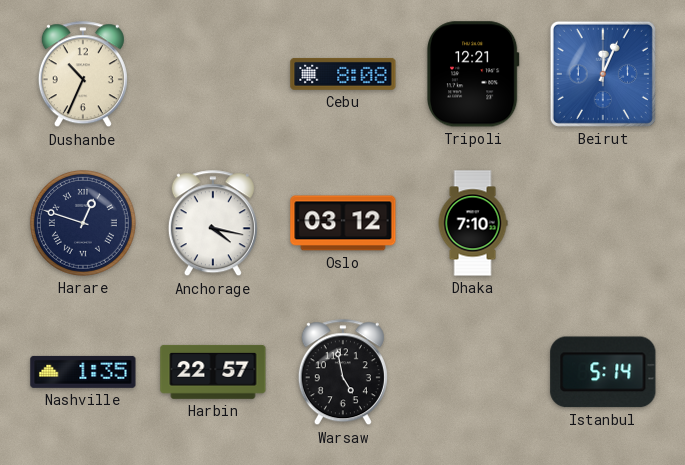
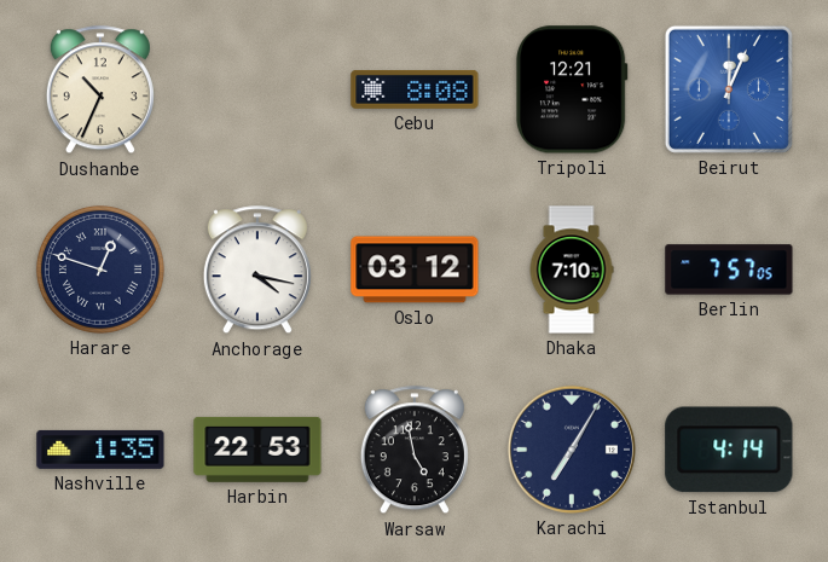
Berlin: none -> 7:57
Harbin: 22:57 -> 22:53
Karachi: none -> 7:05
Istanbul: 5:14 -> 4:14
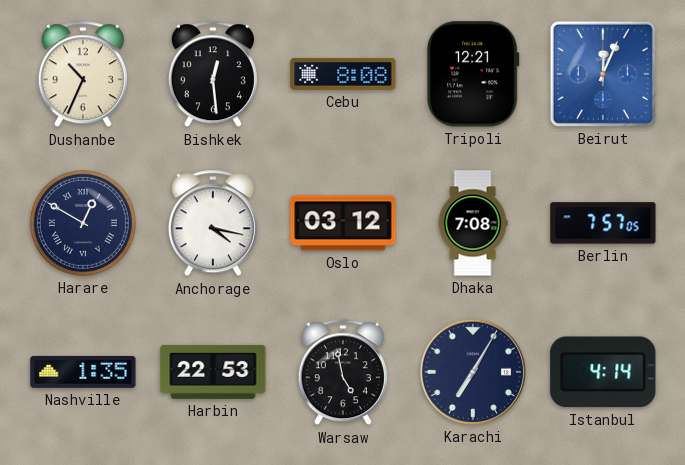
Bishkek: none -> 12:29
Harare: 12:48 -> 12:50
Dhaka: 7:10 -> 7:08
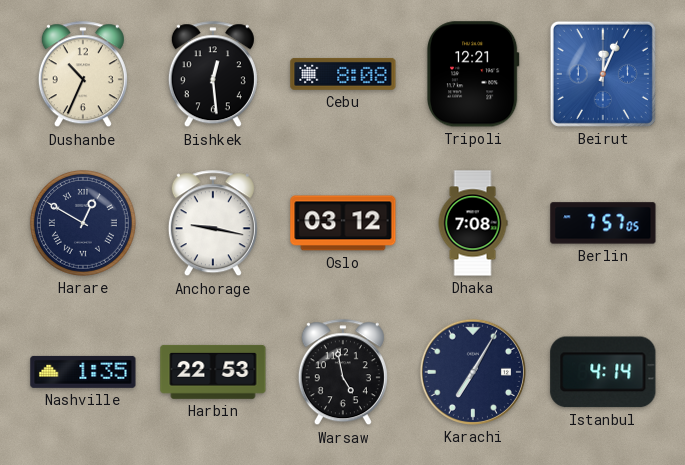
Anchorage: 4:17 -> 9:17
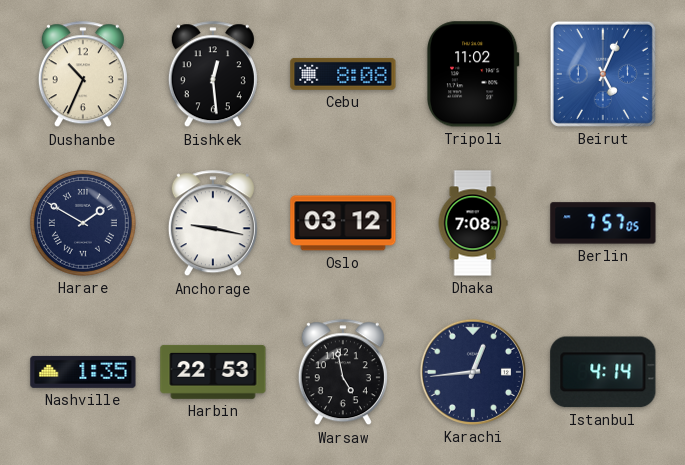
Tripoli: 12:21 -> 11:02
Beirut: 12:04 -> 5:04
Harare: 12:50 -> 1:50
Karachi: 7:05 -> 12:44
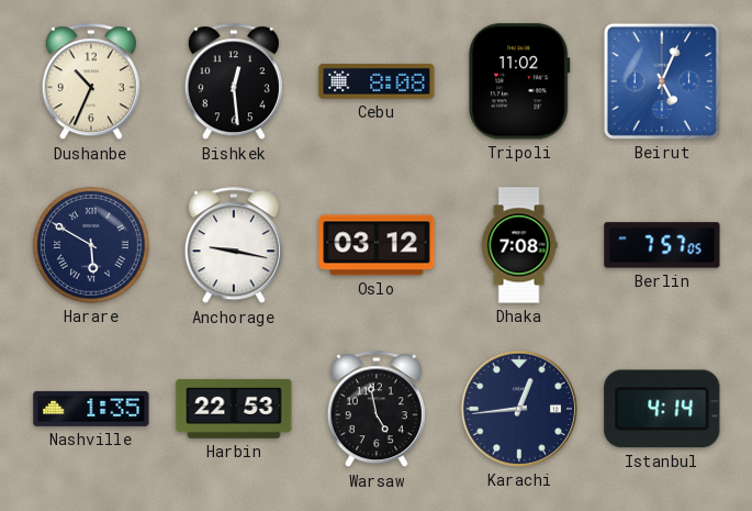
Harare: 1:50 -> 5:50
